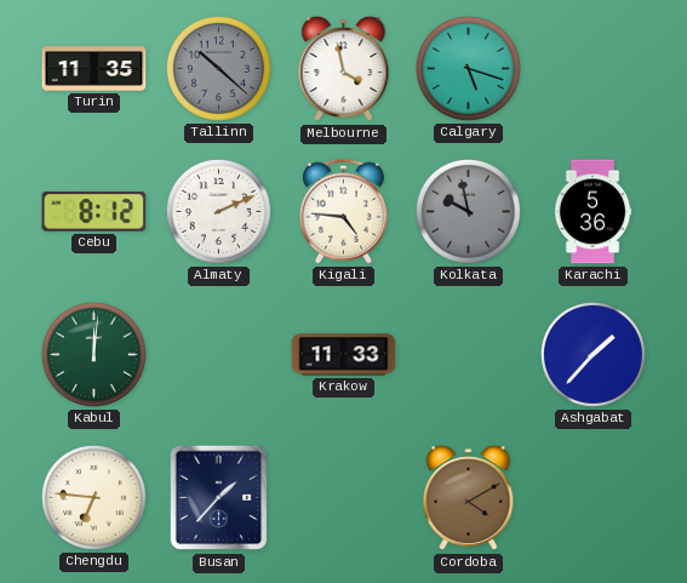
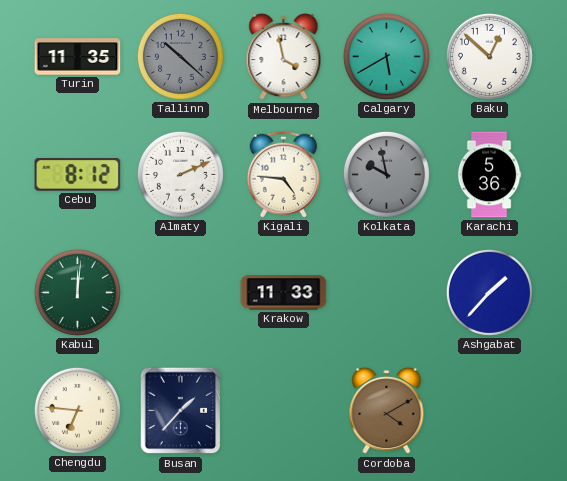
Calgary: 5:18 -> 5:40
Baku: none -> 12:52
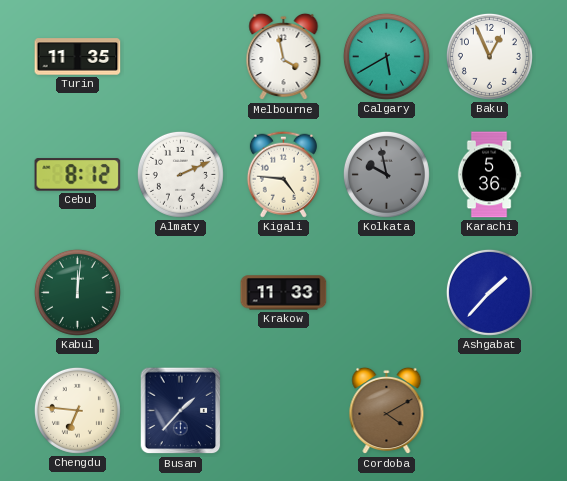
Tallinn: 10:22 -> none
Baku: 12:52 -> 12:56
